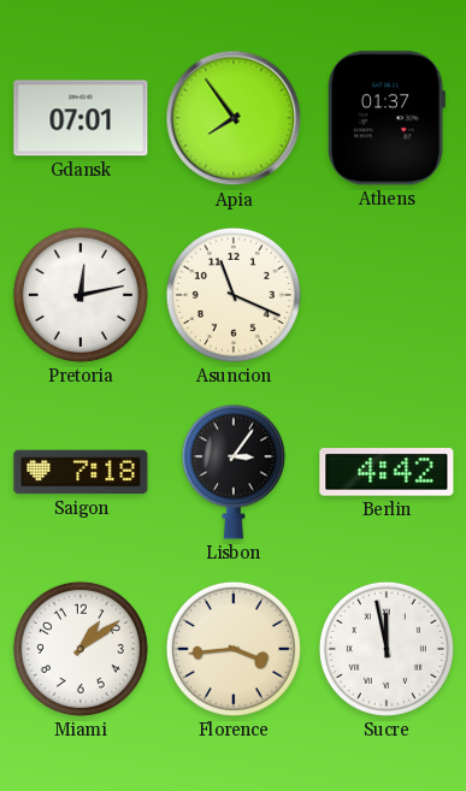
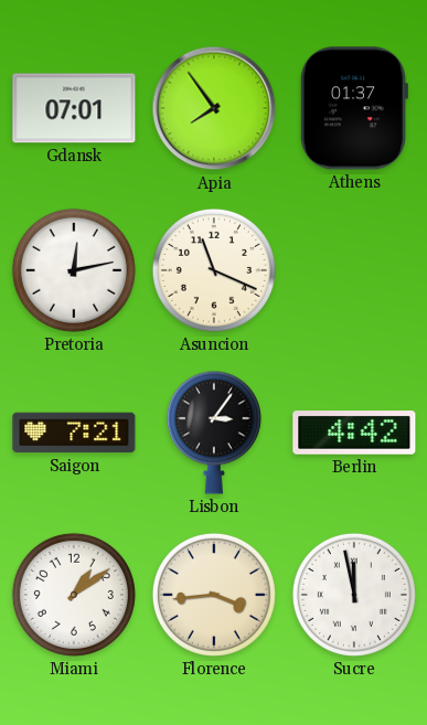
Saigon: 7:18 -> 7:21
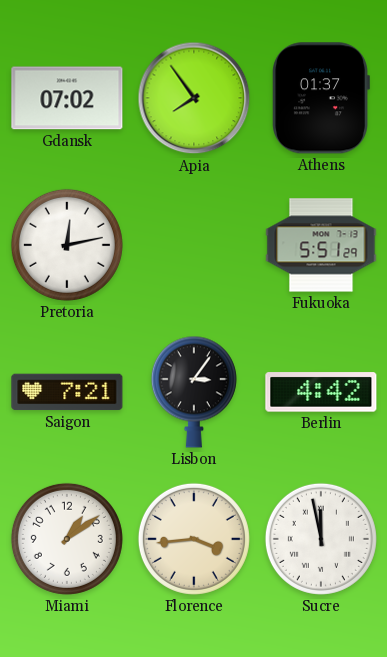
Gdansk: 07:01 -> 07:02
Asuncion: 11:19 -> none
Fukuoka: none -> 5:51
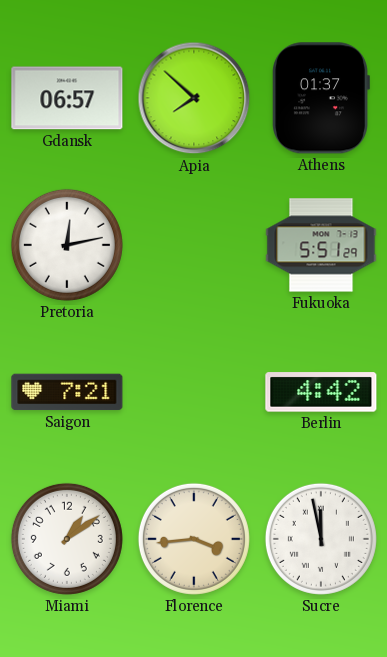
Gdansk: 07:02 -> 06:57
Apia: 7:54 -> 7:52
Lisbon: 3:06 -> none
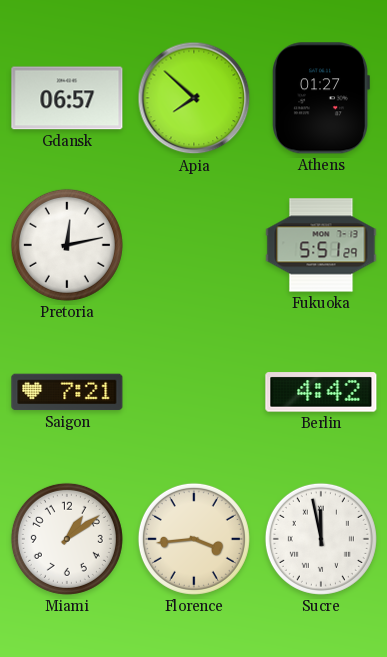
Athens: 01:37 -> 01:27
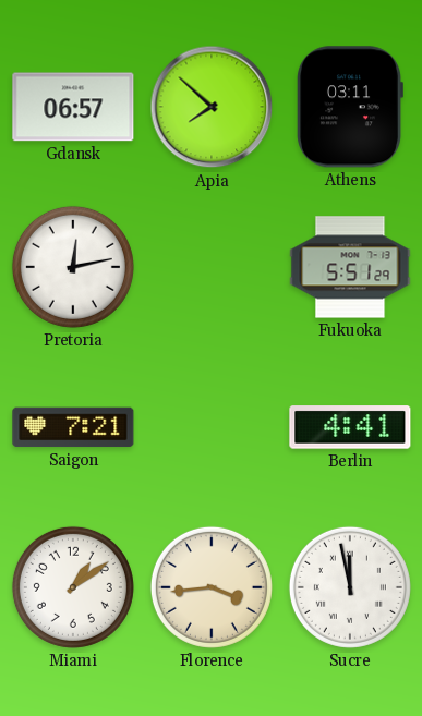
Athens: 01:27 -> 03:11
Berlin: 4:42 -> 4:41
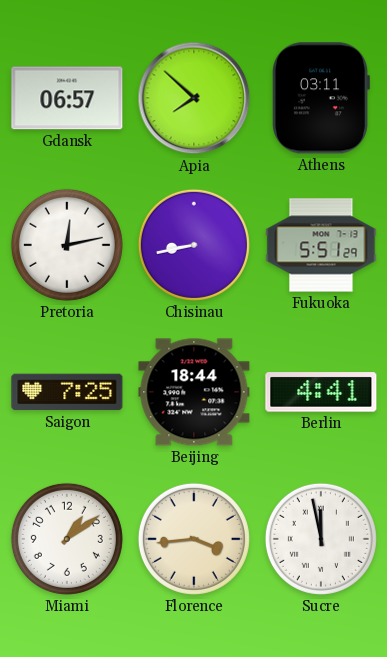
Chisinau: none -> 8:43
Saigon: 7:21 -> 7:25
Beijing: none -> 18:44
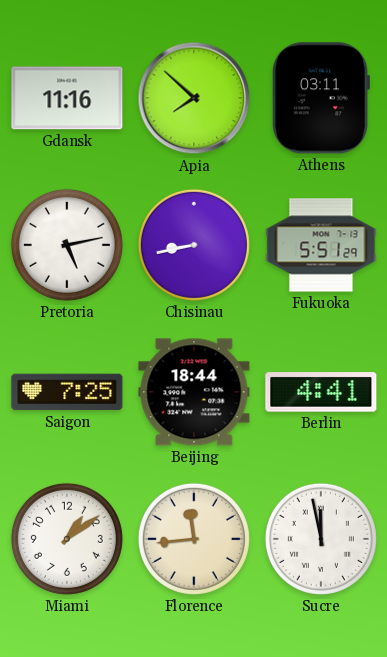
Gdansk: 06:57 -> 11:16
Pretoria: 12:13 -> 5:13
Florence: 3:44 -> 11:44
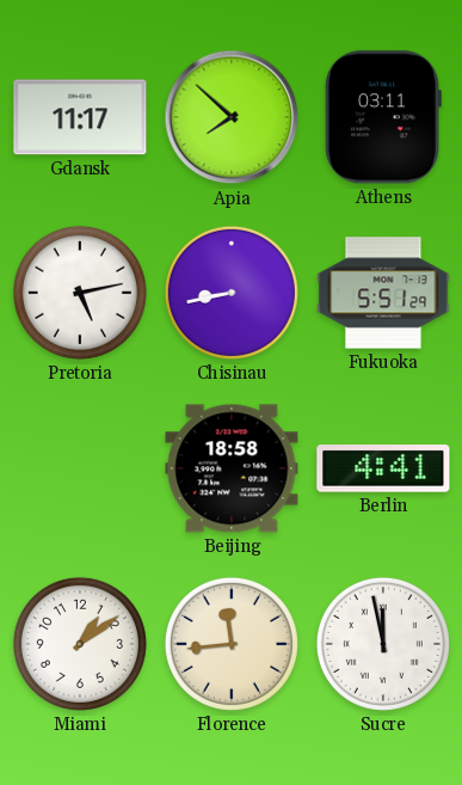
Gdansk: 11:16 -> 11:17
Saigon: 7:25 -> none
Beijing: 18:44 -> 18:58
